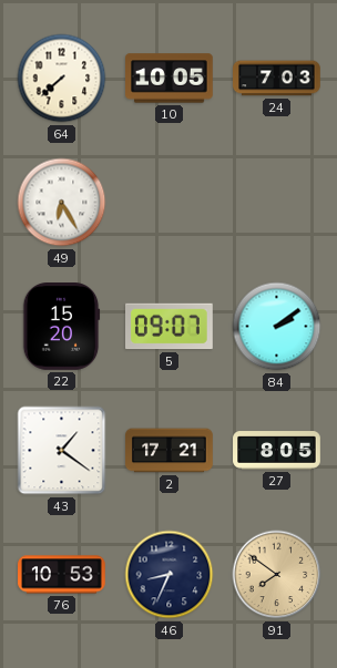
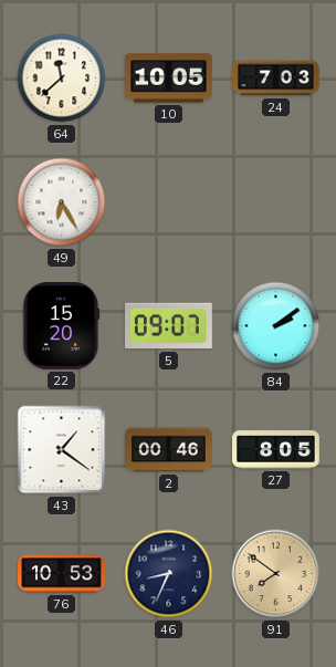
64: 7:38 -> 11:38
2: 17:21 -> 00:46
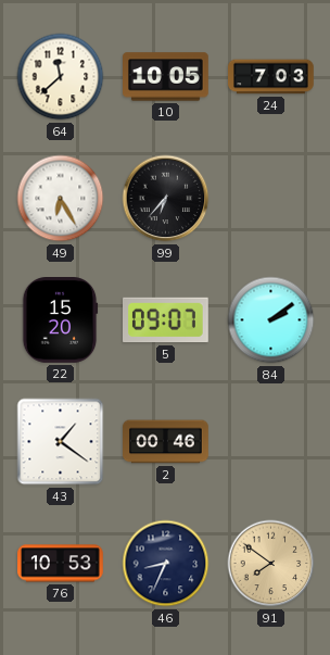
99: none -> 6:37
27: 8:05 -> none
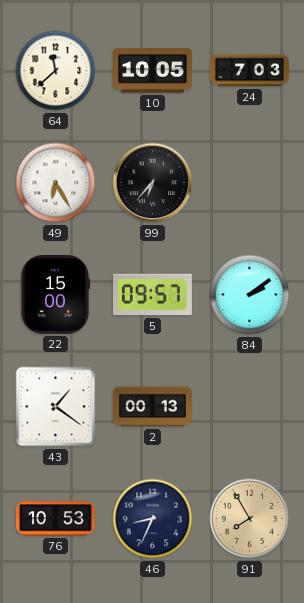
22: 15:20 -> 15:00
5: 09:07 -> 09:57
2: 00:46 -> 00:13
91: 7:51 -> 7:55
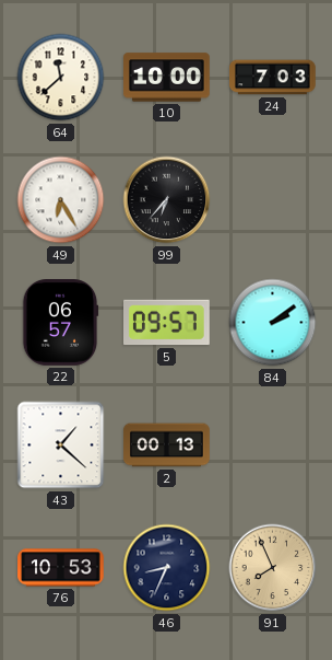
10: 10:05 -> 10:00
22: 15:00 -> 06:57
43: 1:21 -> 1:22
91: 7:55 -> 7:56
